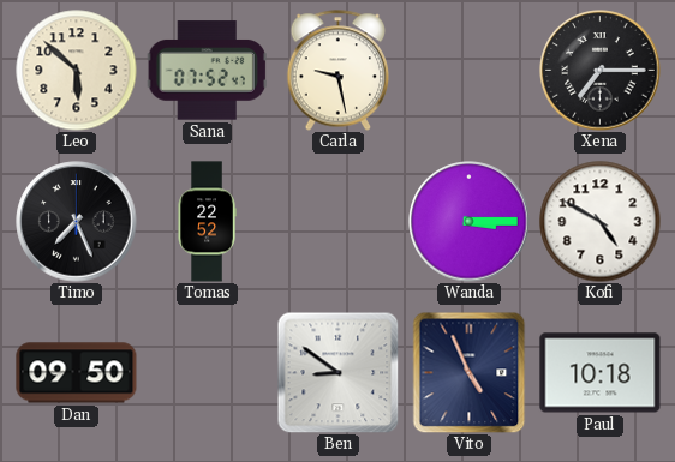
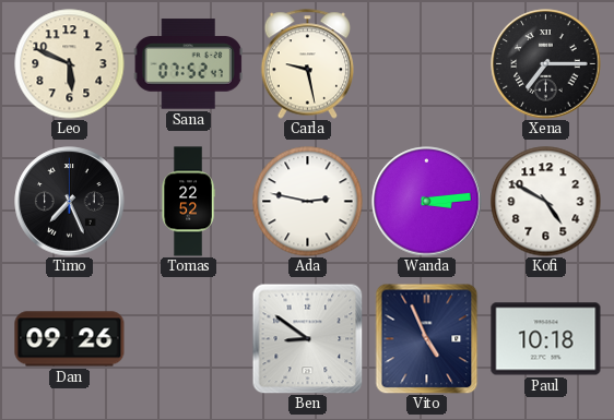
Leo: 5:52 -> 5:49
Ada: none -> 2:47
Wanda: 3:15 -> 3:14
Dan: 09:50 -> 09:26
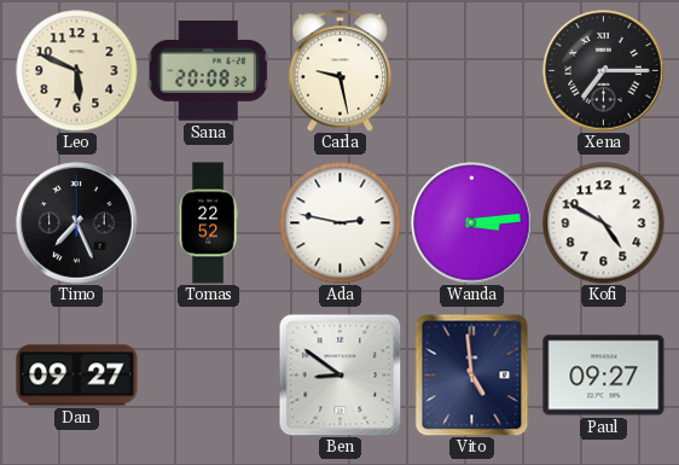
Sana: 07:52 -> 20:08
Dan: 09:26 -> 09:27
Vito: 4:56 -> 4:59
Paul: 10:18 -> 09:27
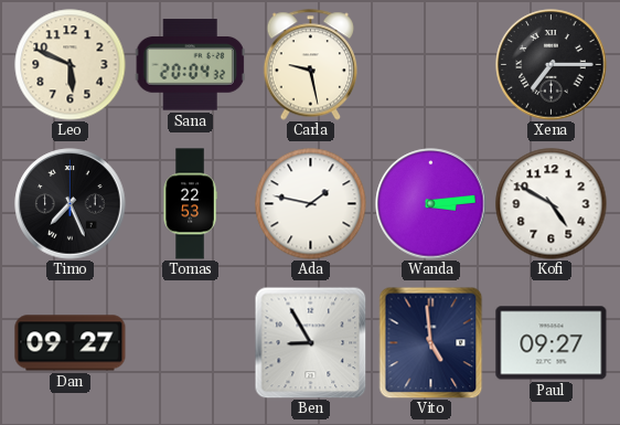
Sana: 20:08 -> 20:04
Tomas: 22:52 -> 22:53
Ada: 2:47 -> 1:47
Ben: 8:51 -> 8:55
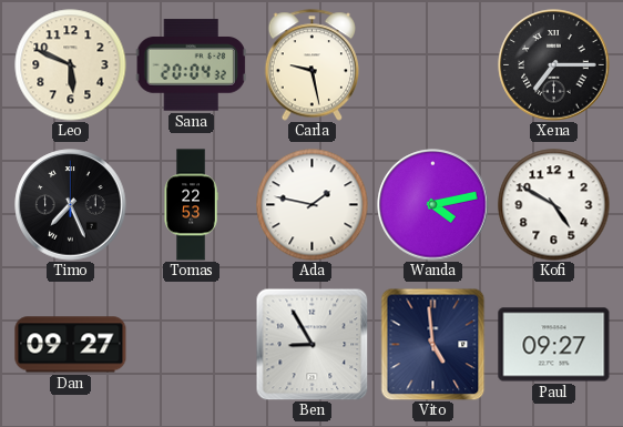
Wanda: 3:14 -> 4:13
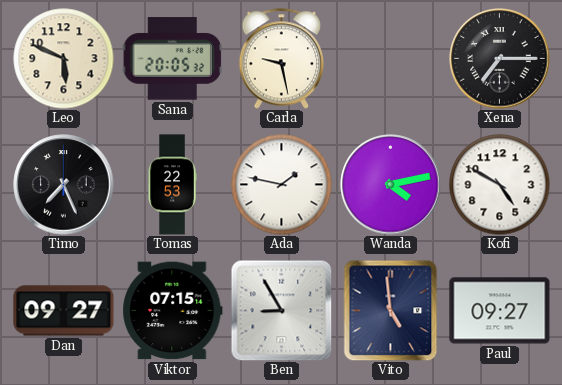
Sana: 20:04 -> 20:05
Viktor: none -> 07:15
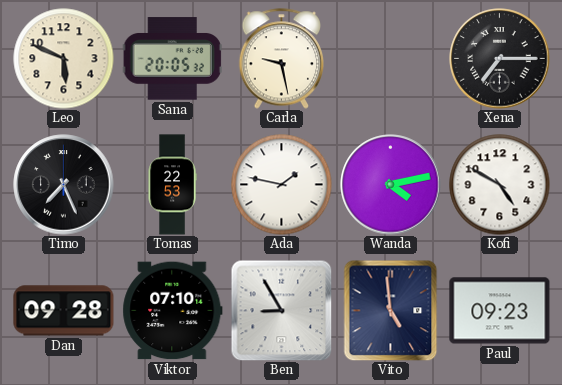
Dan: 09:27 -> 09:28
Viktor: 07:15 -> 07:10
Paul: 09:27 -> 09:23
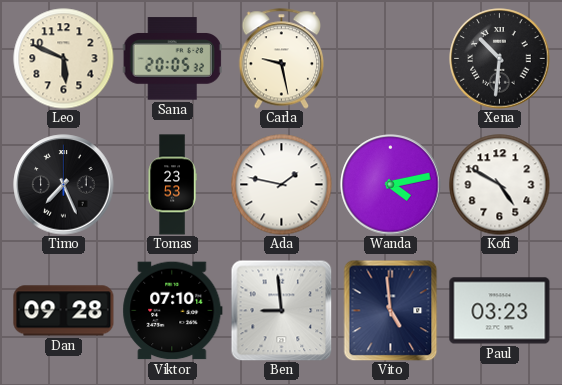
Xena: 7:15 -> 10:31
Tomas: 22:53 -> 23:53
Ben: 8:55 -> 8:59
Paul: 09:23 -> 03:23
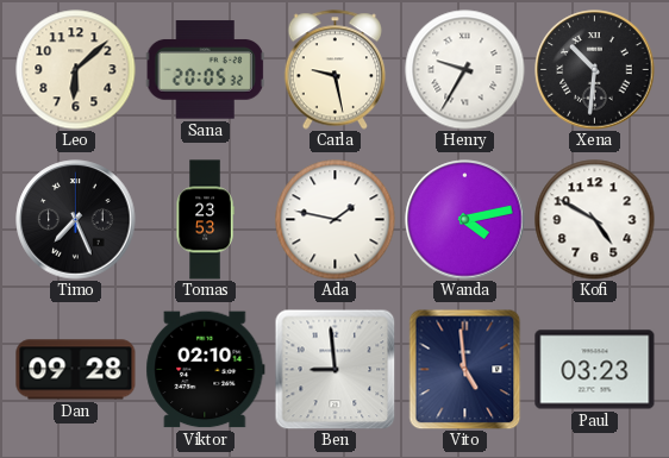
Leo: 5:49 -> 6:08
Henry: none -> 9:35
Viktor: 07:10 -> 02:10
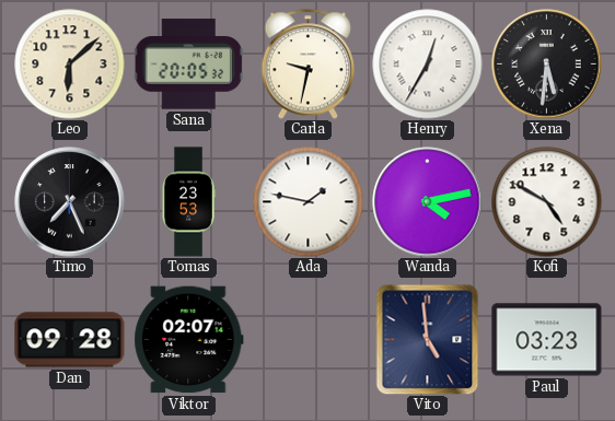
Carla: 9:28 -> 9:32
Henry: 9:35 -> 12:35
Xena: 10:31 -> 5:31
Viktor: 02:10 -> 02:07
Ben: 8:59 -> none
